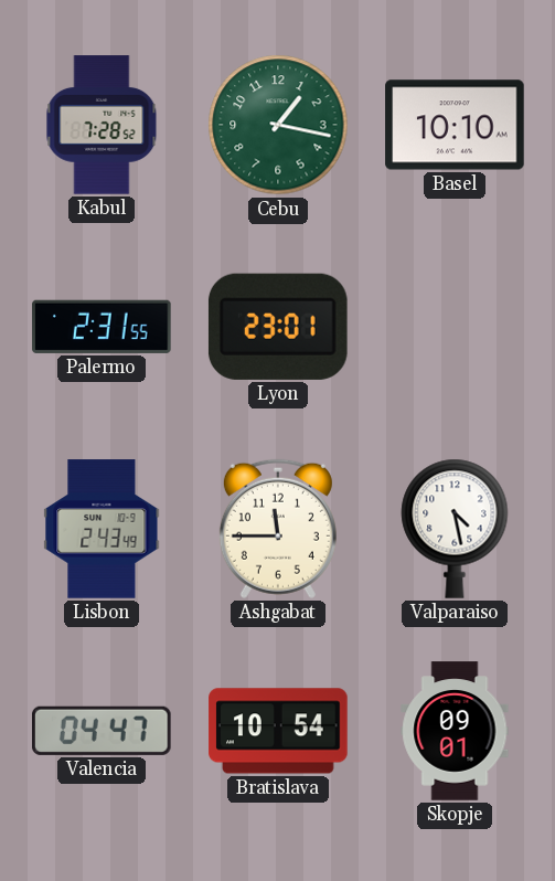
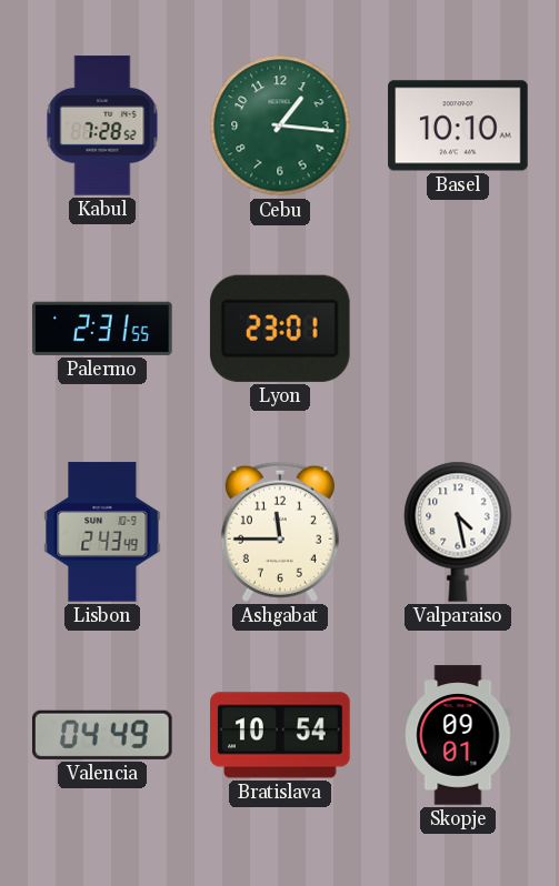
Cebu: 1:17 -> 1:16
Valencia: 04:47 -> 04:49
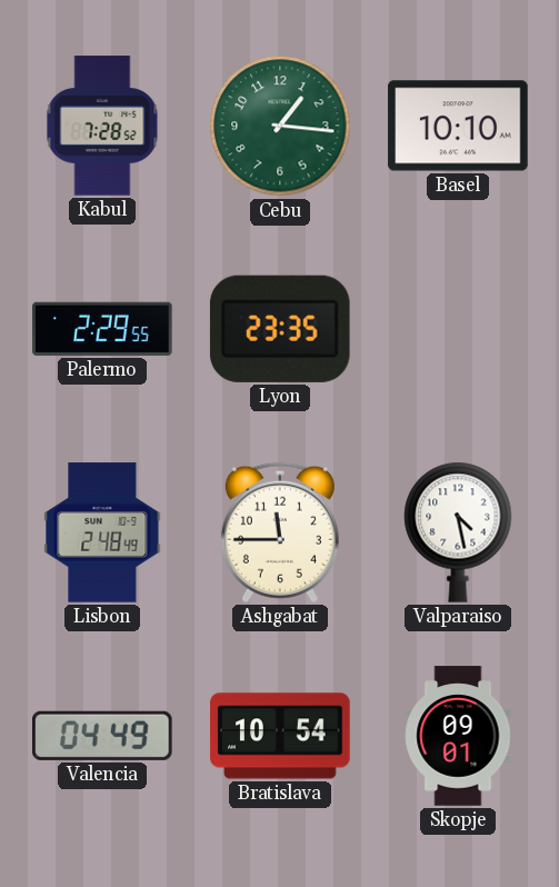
Palermo: 2:31 -> 2:29
Lyon: 23:01 -> 23:35
Lisbon: 2:43 -> 2:48
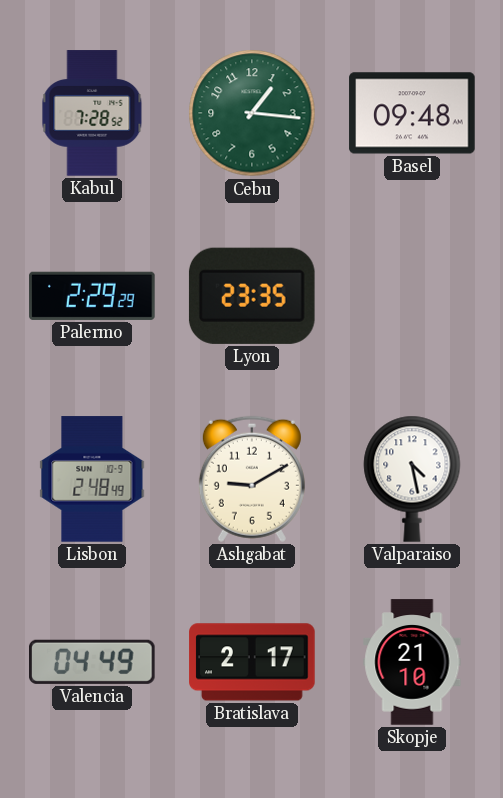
Basel: 10:10 -> 09:48
Palermo: 2:29:55 -> 2:29:29
Ashgabat: 11:45 -> 9:10
Bratislava: 10:54 -> 2:17
Skopje: 09:01 -> 21:10
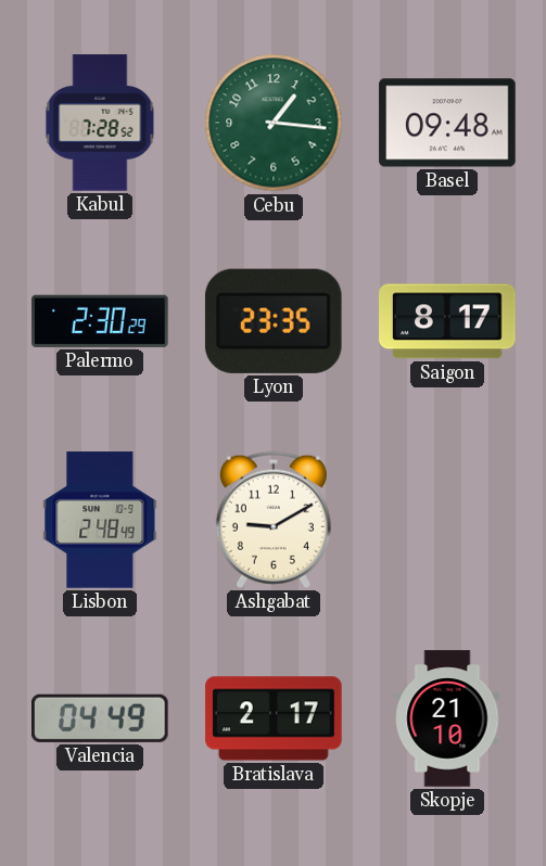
Palermo: 2:29 -> 2:30
Saigon: none -> 8:17
Valparaiso: 4:28 -> none
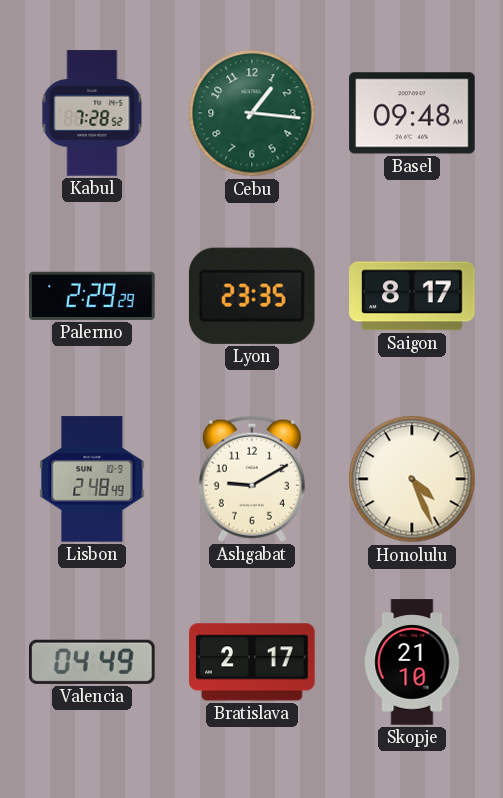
Palermo: 2:30 -> 2:29
Honolulu: none -> 4:26
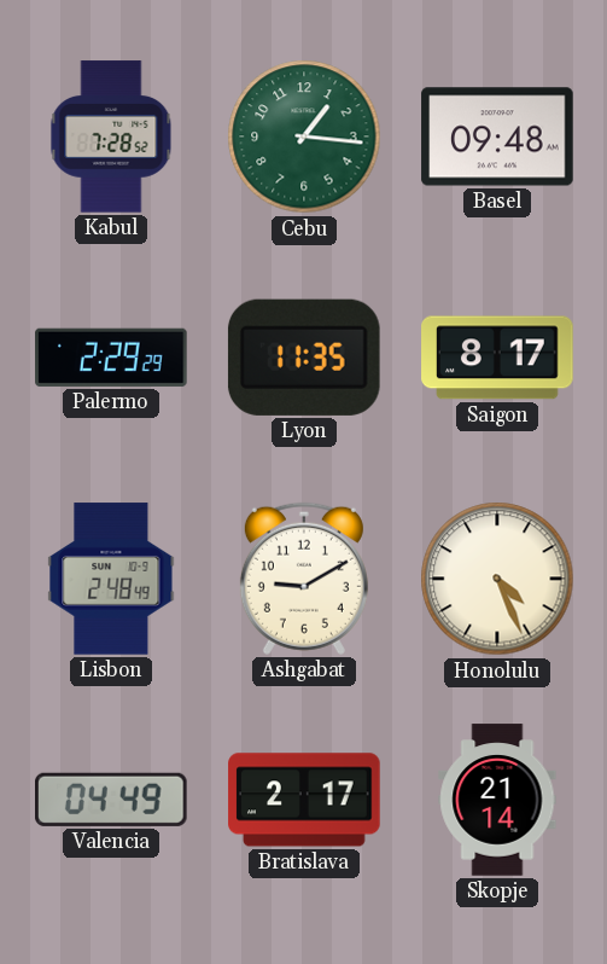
Lyon: 23:35 -> 11:35
Skopje: 21:10 -> 21:14
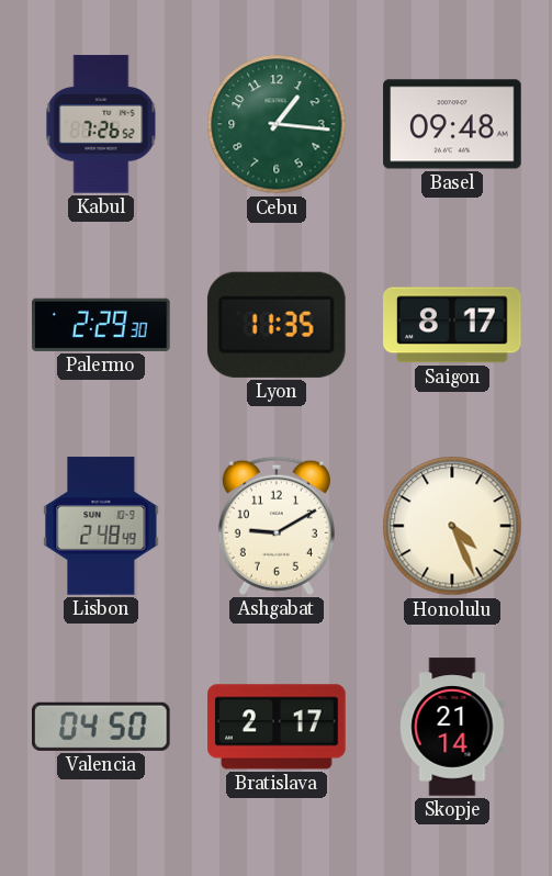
Kabul: 7:28 -> 7:26
Palermo: 2:29:29 -> 2:29:30
Valencia: 04:49 -> 04:50
